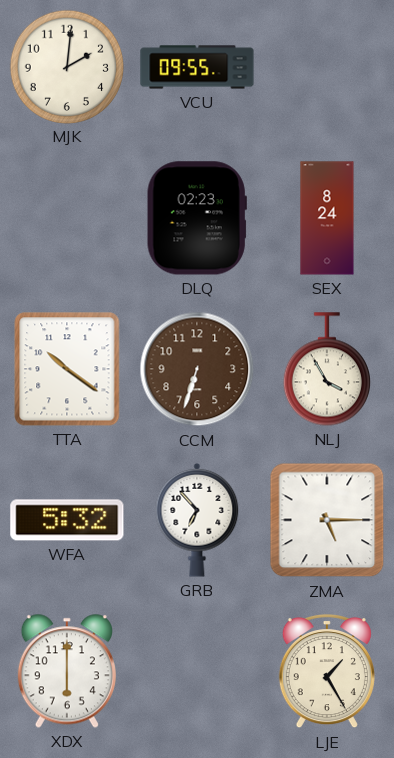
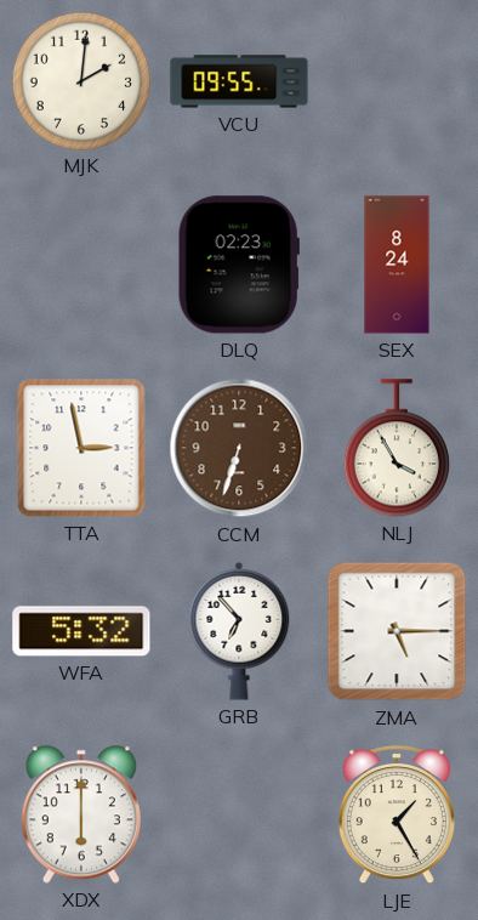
TTA: 10:21 -> 2:58
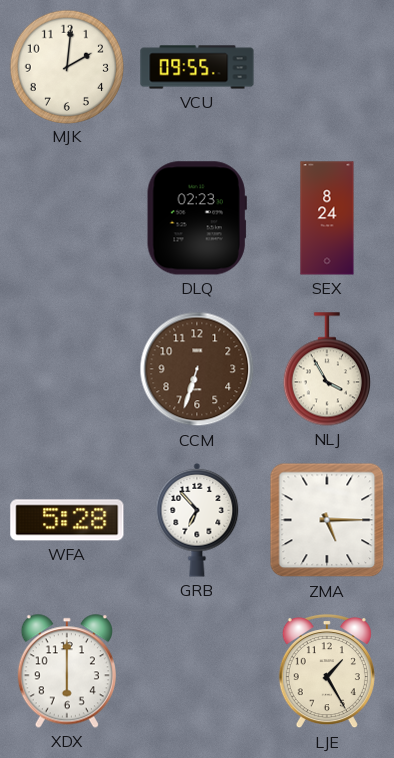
TTA: 2:58 -> none
WFA: 5:32 -> 5:28
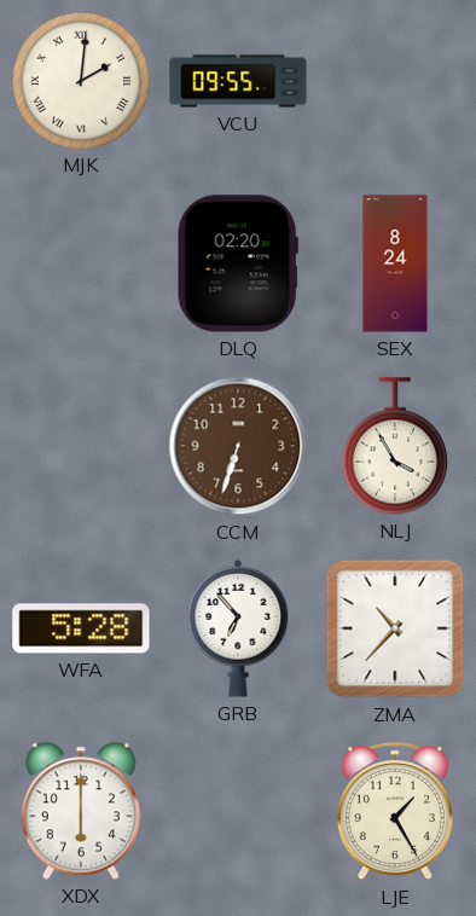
MJK numerals: Arabic -> Roman
DLQ: 02:23 -> 02:20
ZMA: 5:15 -> 10:37
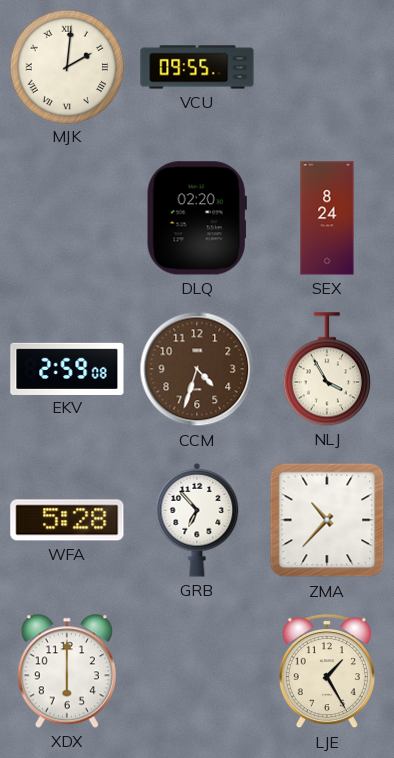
EKV: none -> 2:59
CCM: 6:33 -> 4:33
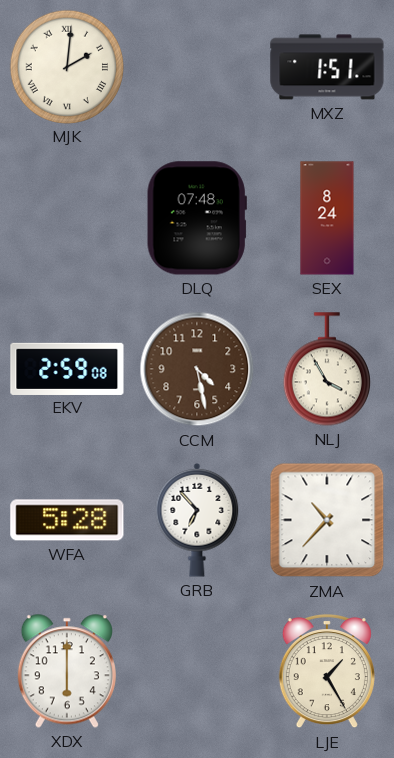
VCU: 09:55 -> none
MXZ: none -> 1:51
DLQ: 02:20 -> 07:48
CCM: 4:33 -> 4:28
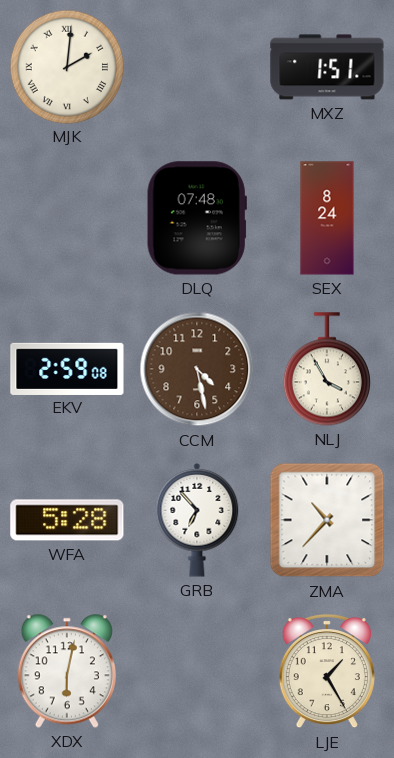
XDX: 6:00 -> 6:02
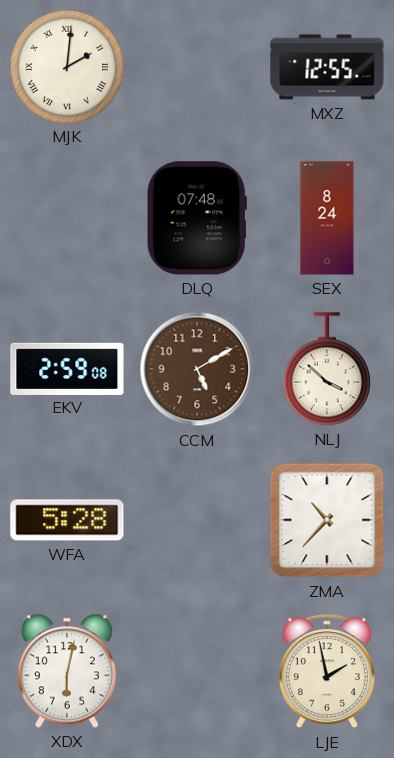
MXZ: 1:51 -> 12:55
CCM: 4:28 -> 5:10
NLJ: 3:55 -> 3:52
GRB: 6:53 -> none
LJE: 1:25 -> 1:58
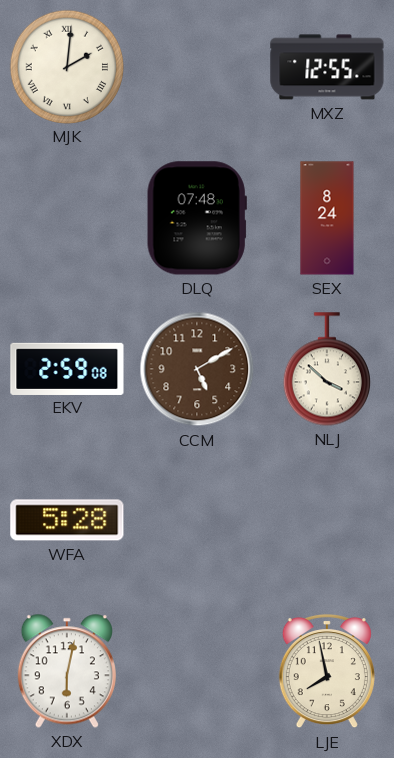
ZMA: 10:37 -> none
LJE: 1:58 -> 7:58
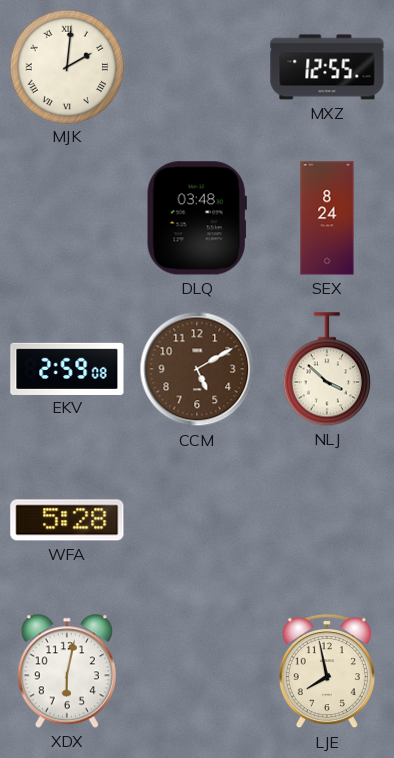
DLQ: 07:48 -> 03:48
